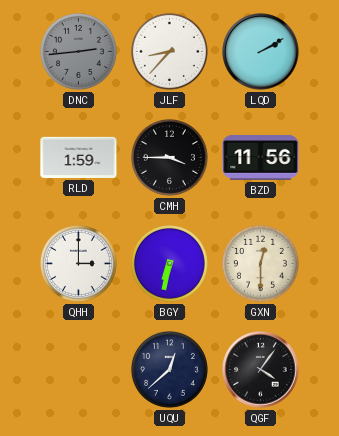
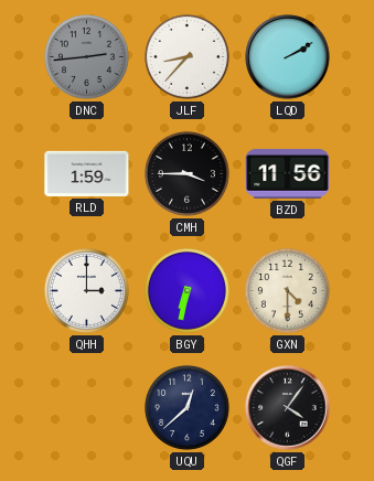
GXN: 12:30 -> 4:30
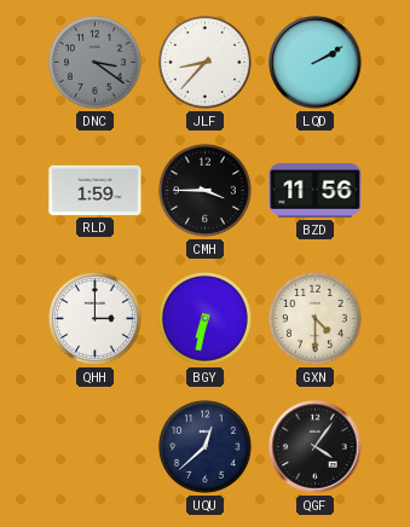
DNC: 2:44 -> 3:21
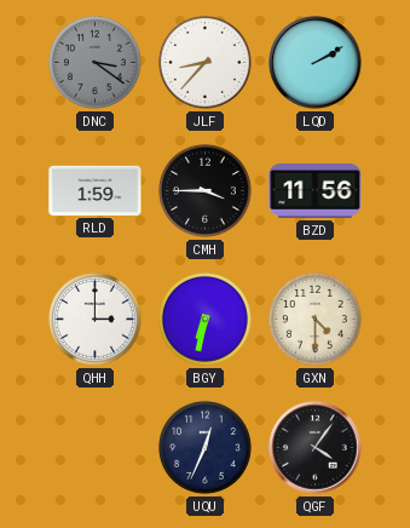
UQU: 12:38 -> 12:34
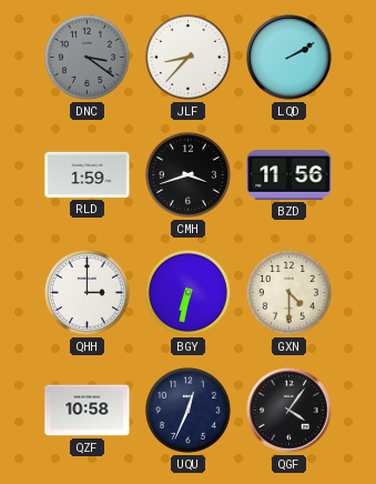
CMH: 3:45 -> 3:42
QZF: none -> 10:58
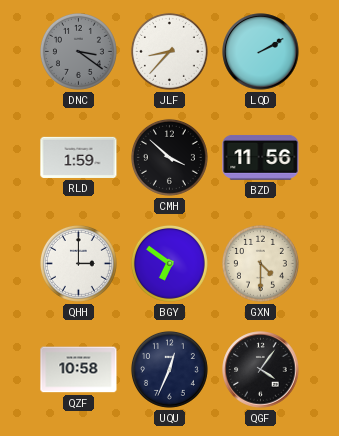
CMH: 3:42 -> 3:52
BGY: 6:32 -> 6:51
